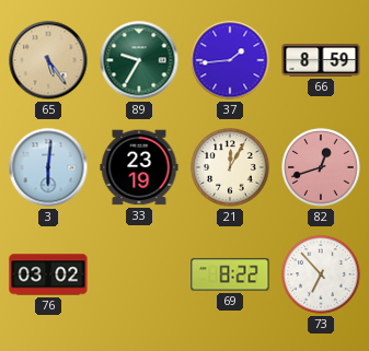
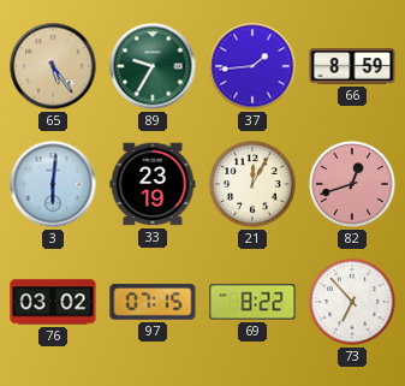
97: none -> 07:15
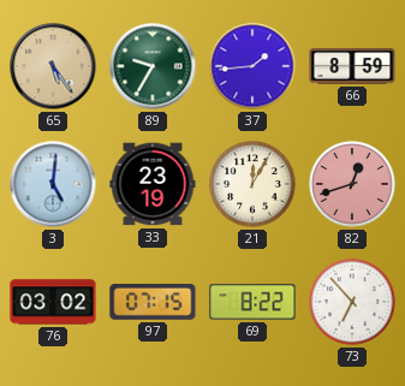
3: 6:01 -> 5:01
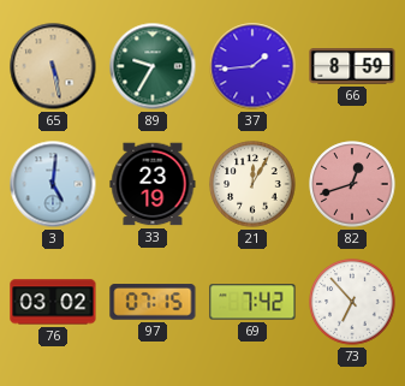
65: 5:24 -> 5:28
69: 8:22 -> 7:42
